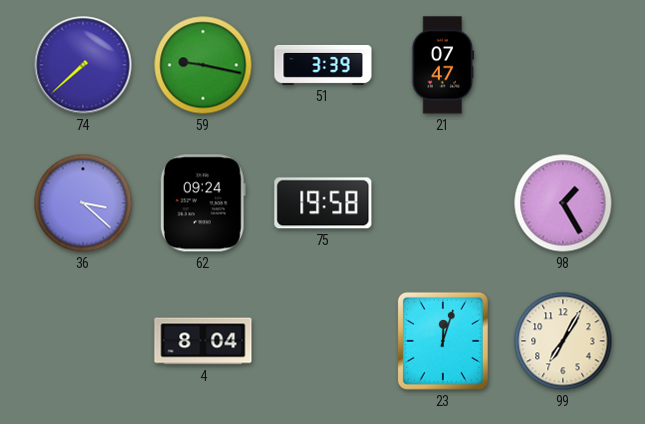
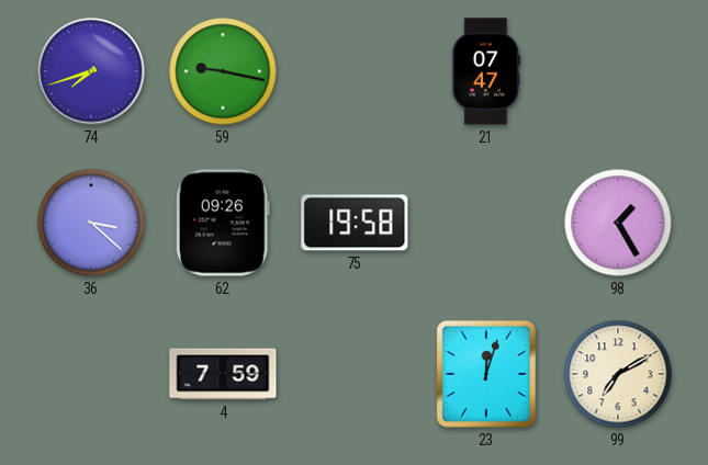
74: 7:38 -> 7:42
51: 3:39 -> none
62: 09:24 -> 09:26
4: 8:04 -> 7:59
99: 7:05 -> 7:10
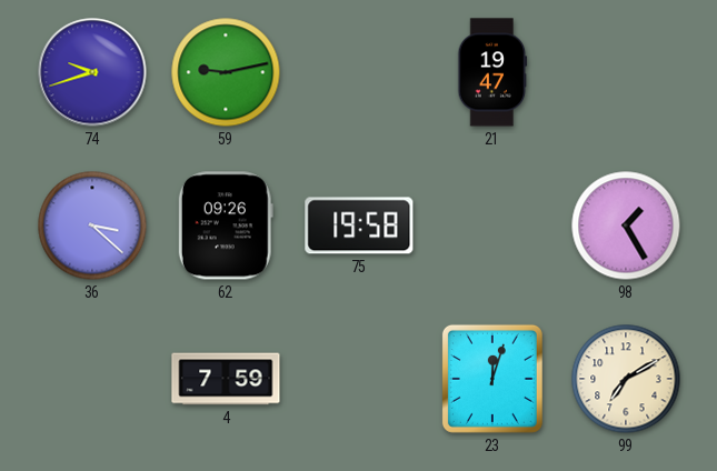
74: 7:42 -> 9:42
59: 9:17 -> 9:13
21: 07:47 -> 19:47
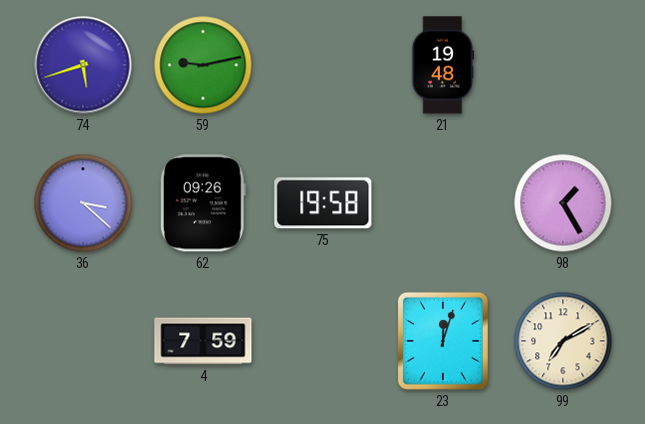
74: 9:42 -> 5:42
21: 19:47 -> 19:48
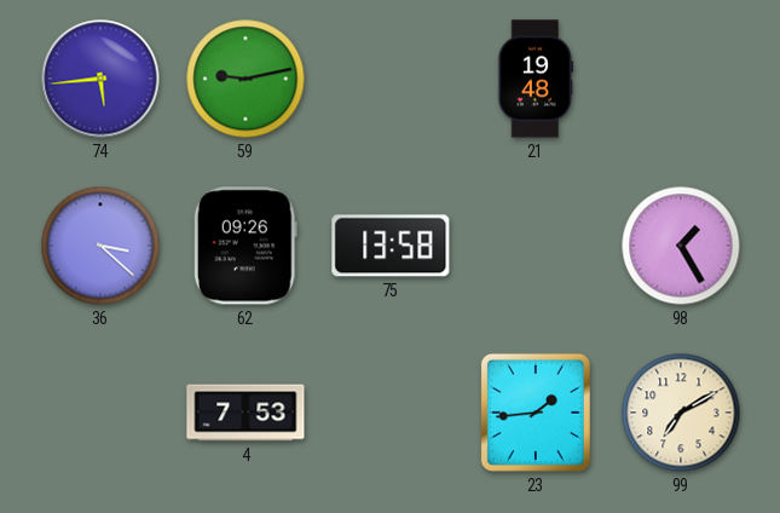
74: 5:42 -> 5:44
75: 19:58 -> 13:58
4: 7:59 -> 7:53
23: 12:03 -> 1:44
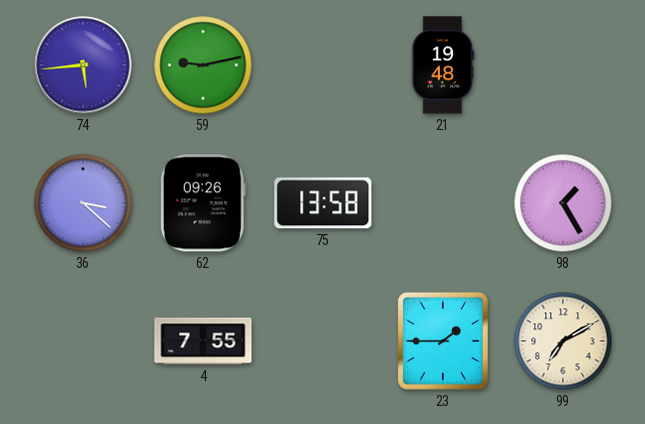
4: 7:53 -> 7:55
23: 1:44 -> 1:45
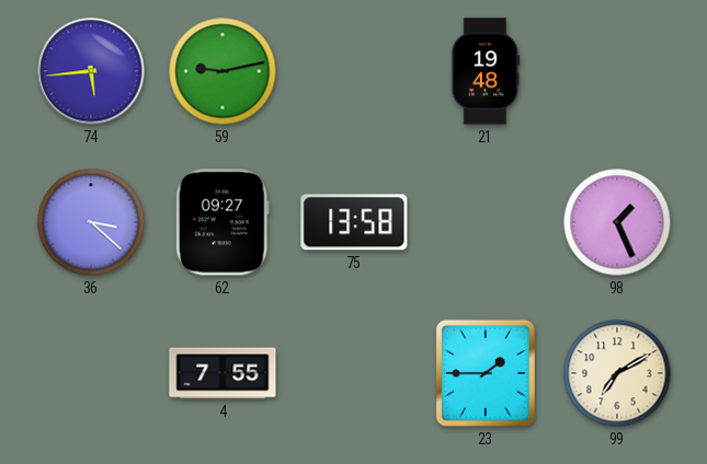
62: 09:26 -> 09:27
98: 1:25 -> 1:26
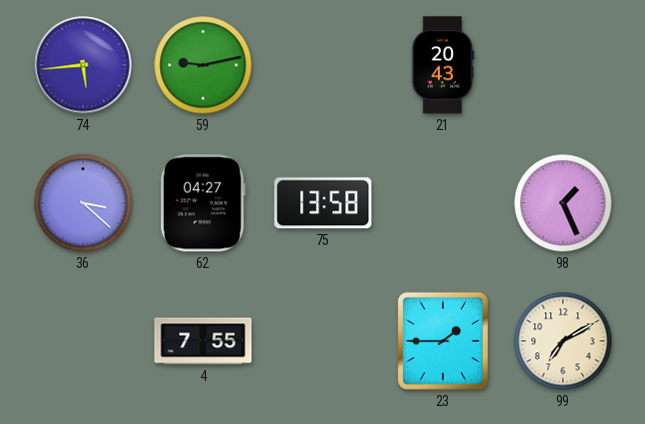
21: 19:48 -> 20:43
62: 09:27 -> 04:27
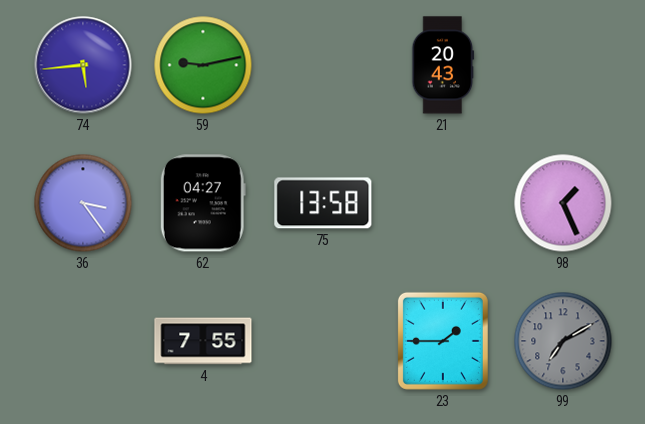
36: 3:22 -> 3:24
99 dial: cream -> grey
